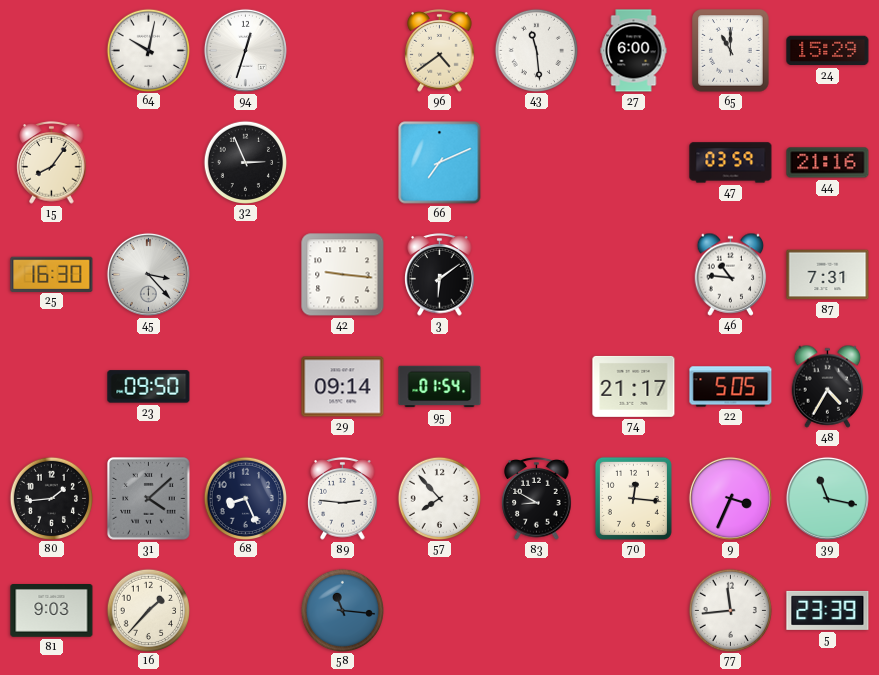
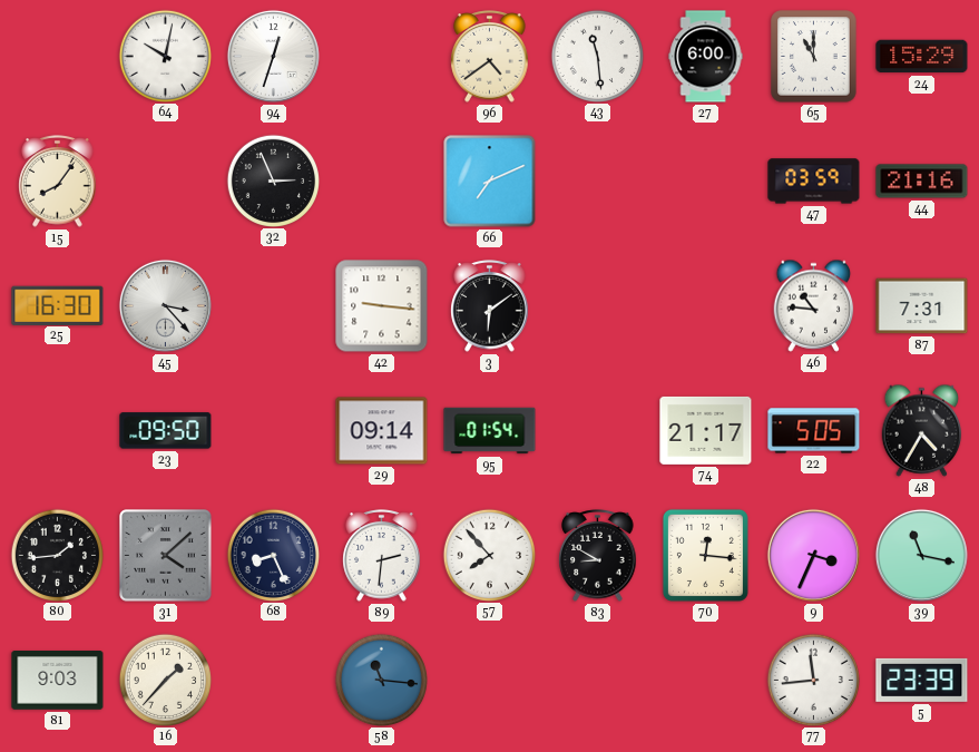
89: 2:46 -> 2:31
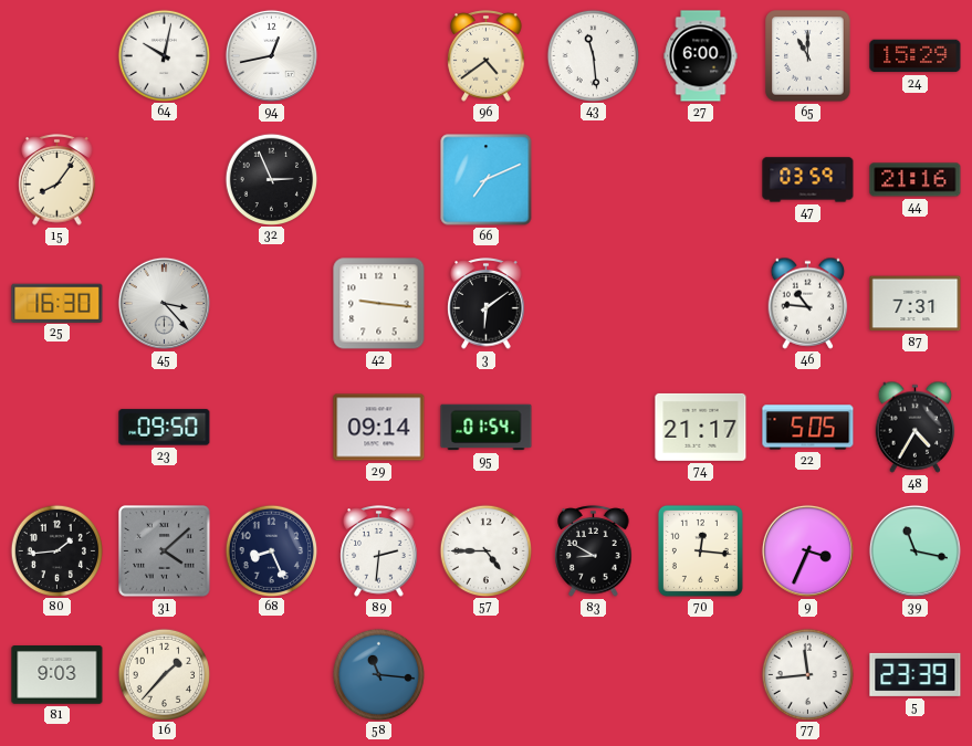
94: 12:33 -> 12:43
57: 7:53 -> 4:45
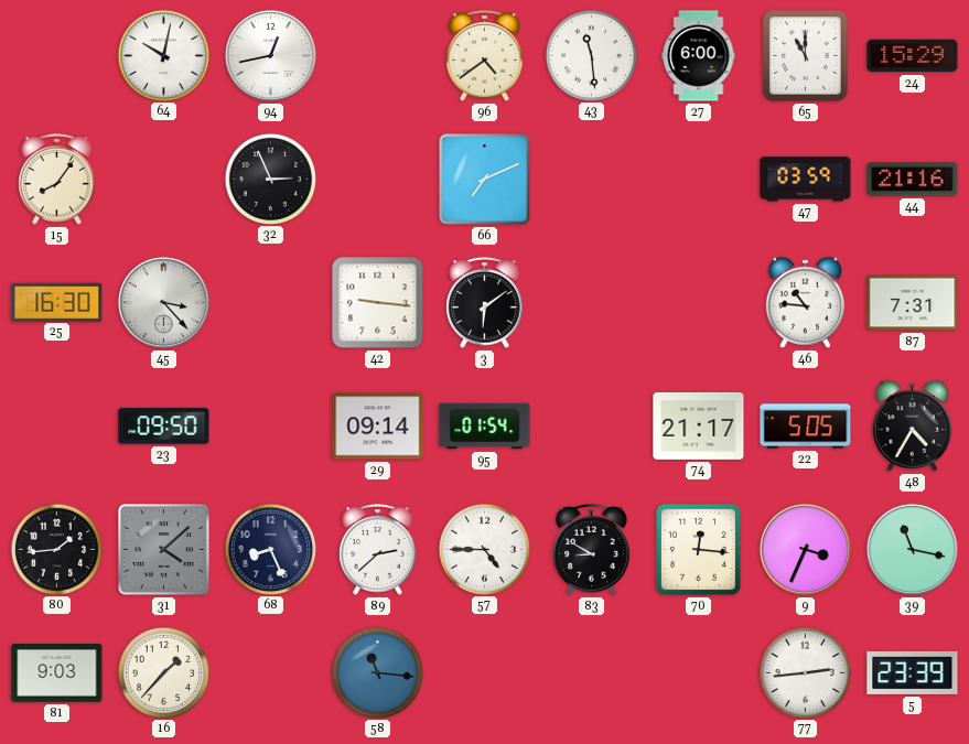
89: 2:31 -> 2:38
77: 11:44 -> 2:44
